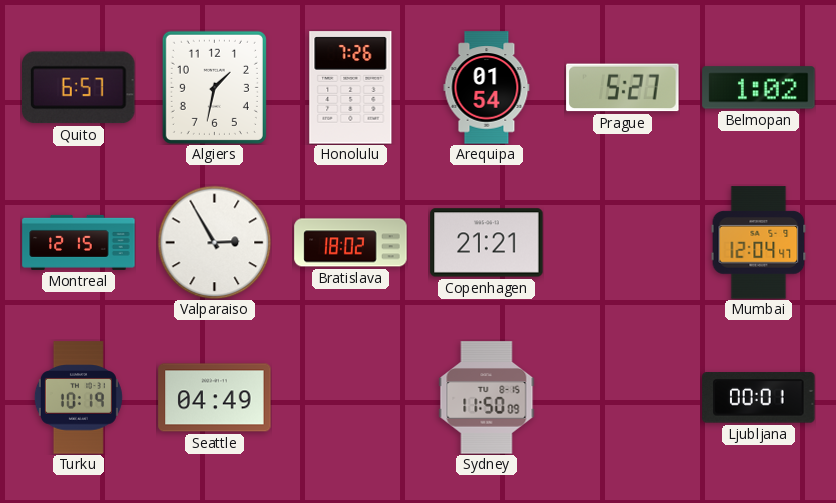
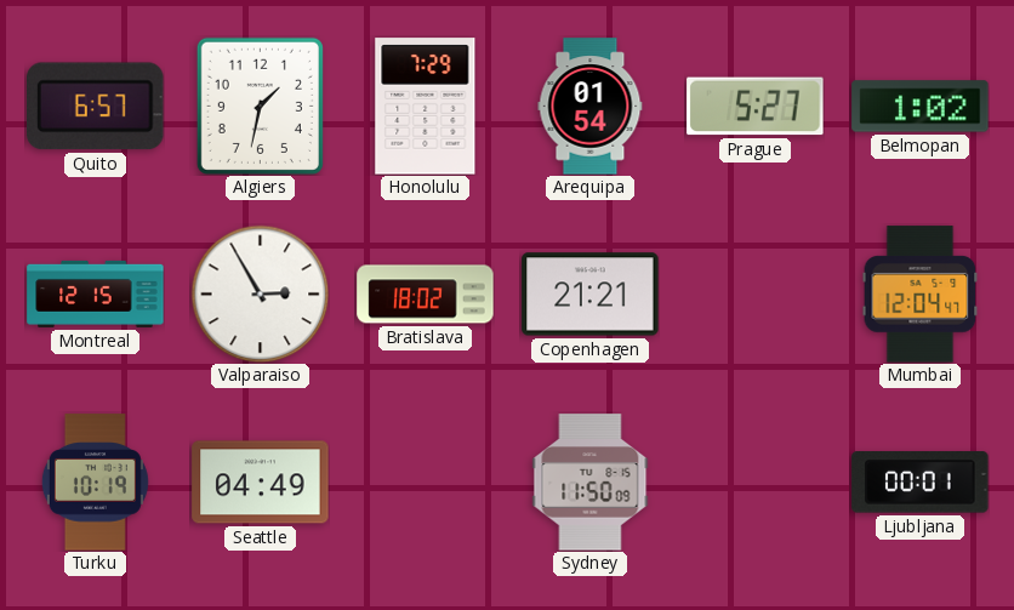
Honolulu: 7:26 -> 7:29
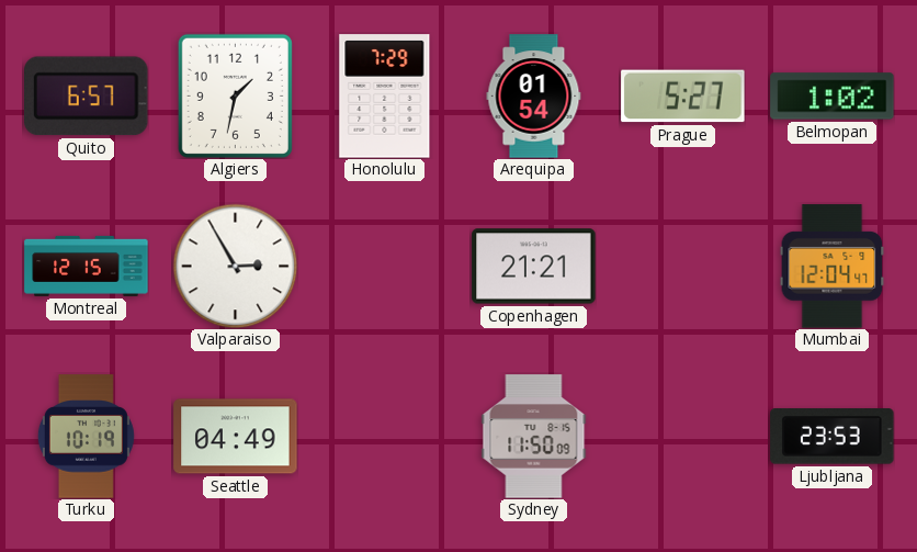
Bratislava: 18:02 -> none
Ljubljana: 00:01 -> 23:53
